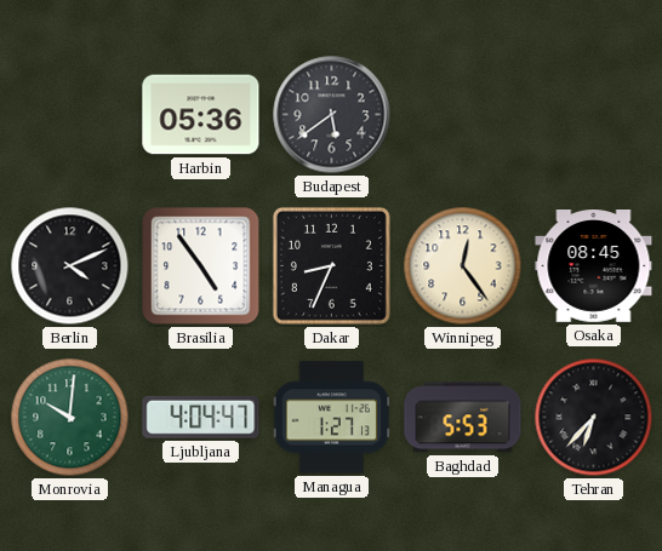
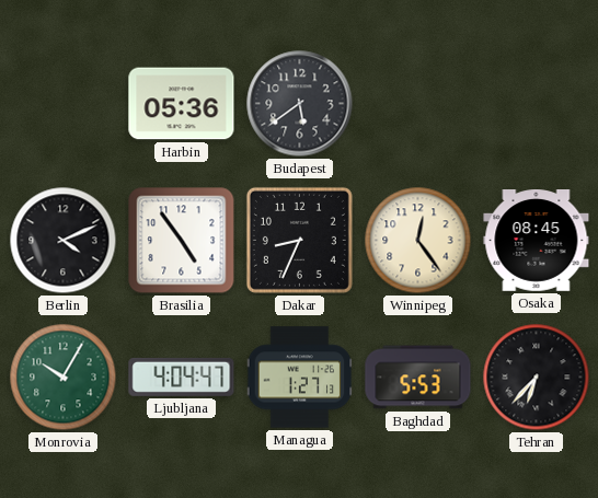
Monrovia: 10:01 -> 10:05
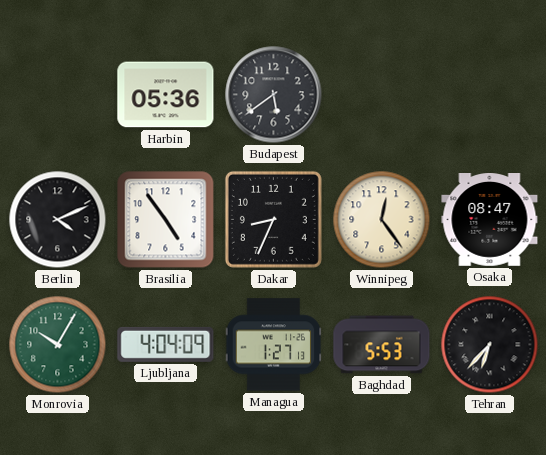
Osaka: 08:45 -> 08:47
Ljubljana: 4:04:47 -> 4:04:09
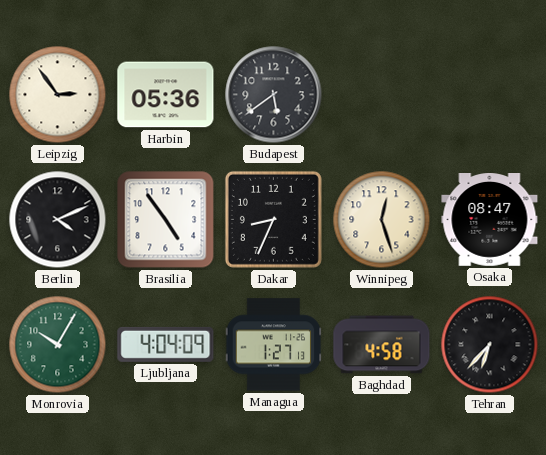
Leipzig: none -> 2:54
Winnipeg: 12:24 -> 12:27
Baghdad: 5:53 -> 4:58
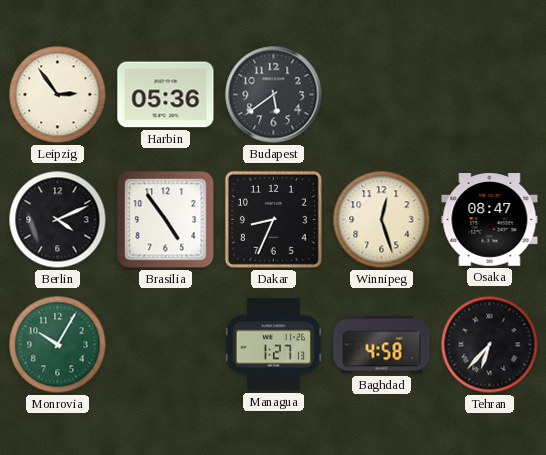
Ljubljana: 4:04 -> none
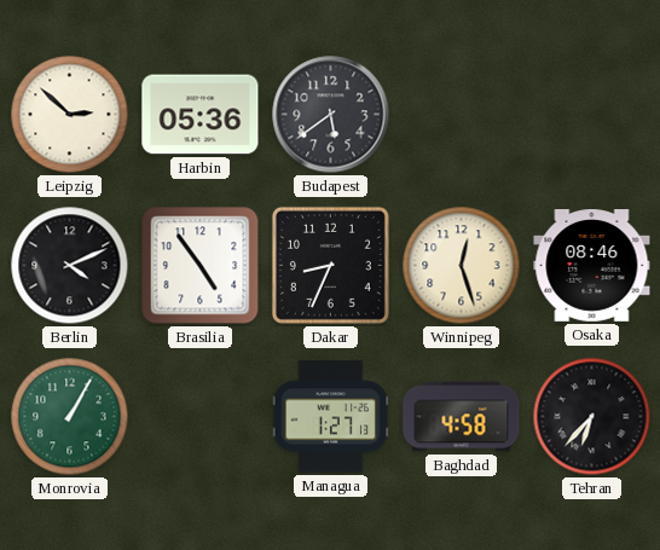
Leipzig: 2:54 -> 2:52
Osaka: 08:47 -> 08:46
Monrovia: 10:05 -> 1:05
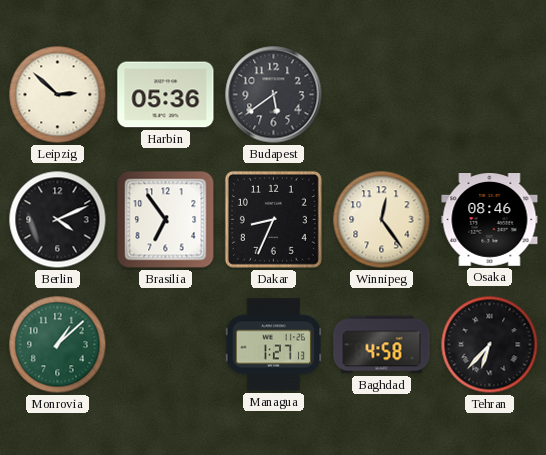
Brasilia: 4:54 -> 6:54
Winnipeg: 12:27 -> 12:24
Monrovia: 1:05 -> 1:08
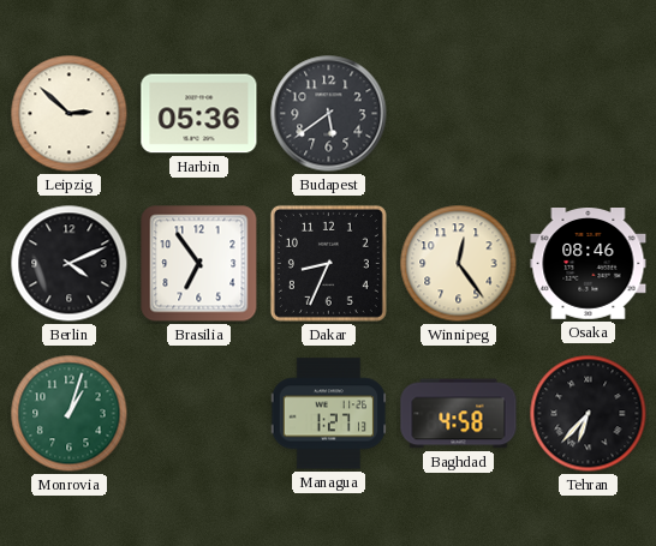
Monrovia: 1:08 -> 1:03
